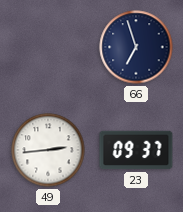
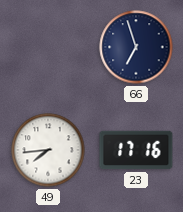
49: 2:44 -> 7:44
23: 09:37 -> 17:16
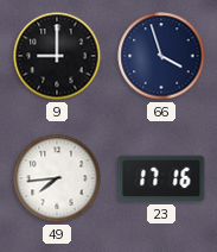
9: none -> 9:00
66: 6:57 -> 3:57
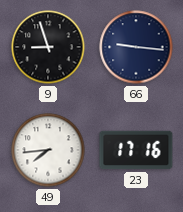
9: 9:00 -> 8:57
66: 3:57 -> 9:16
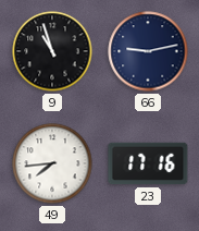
9: 8:57 -> 10:57
66: 9:16 -> 9:13
